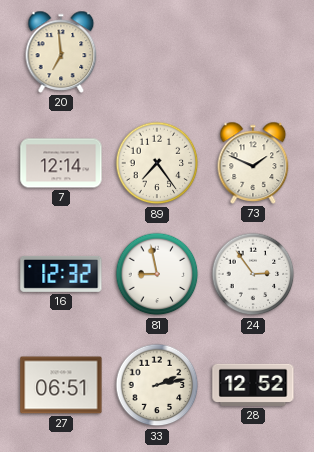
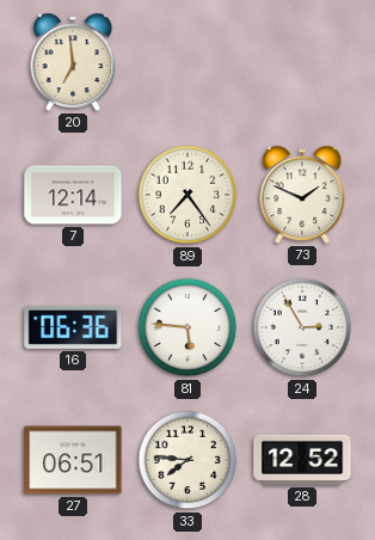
16: 12:32 -> 06:36
81: 8:58 -> 5:46
24: 2:54 -> 2:55
33: 2:13 -> 7:46
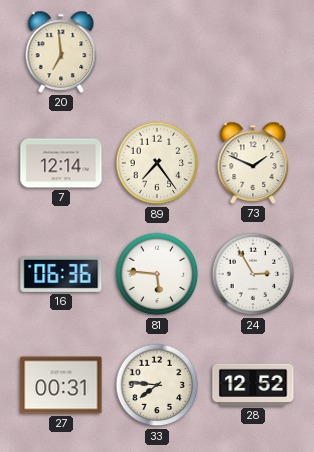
27: 06:51 -> 00:31
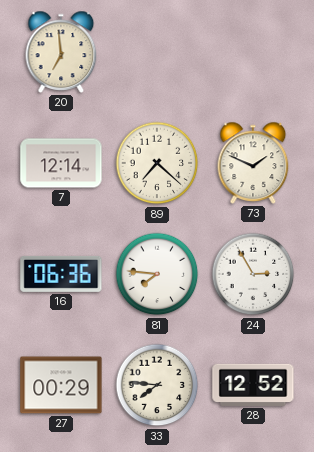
89: 7:24 -> 7:22
81: 5:46 -> 7:46
27: 00:31 -> 00:29
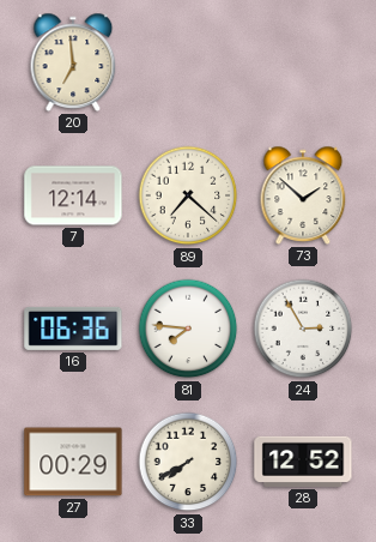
73: 1:49 -> 1:52
33: 7:46 -> 7:40
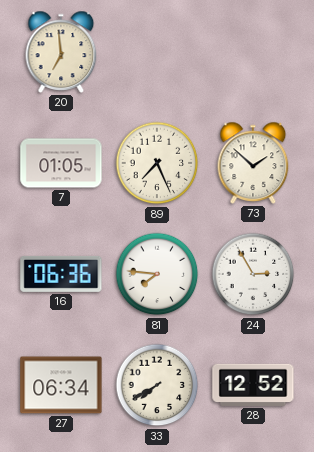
7: 12:14 -> 01:05
89: 7:22 -> 7:26
27: 00:29 -> 06:34
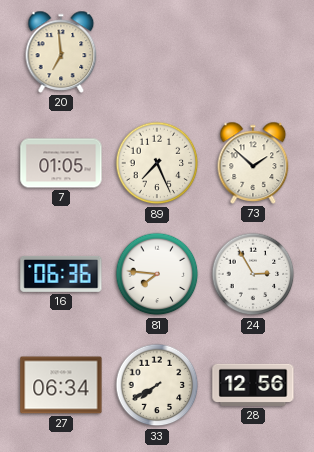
28: 12:52 -> 12:56
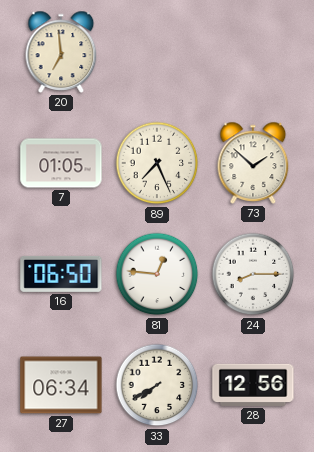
16: 06:36 -> 06:50
81: 7:46 -> 12:46
24: 2:55 -> 8:15
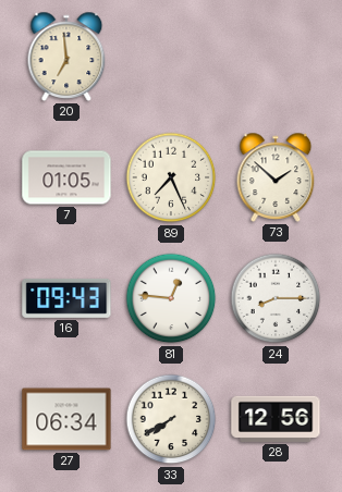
16: 06:50 -> 09:43
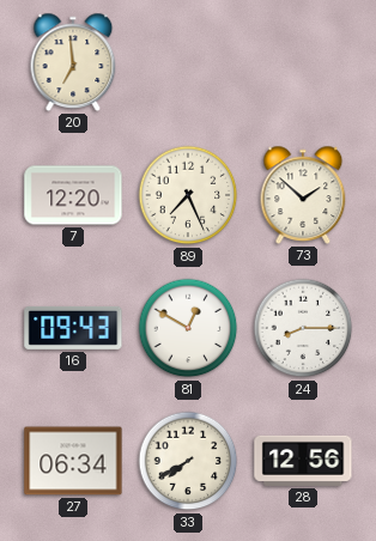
7: 01:05 -> 12:20
81: 12:46 -> 12:50
